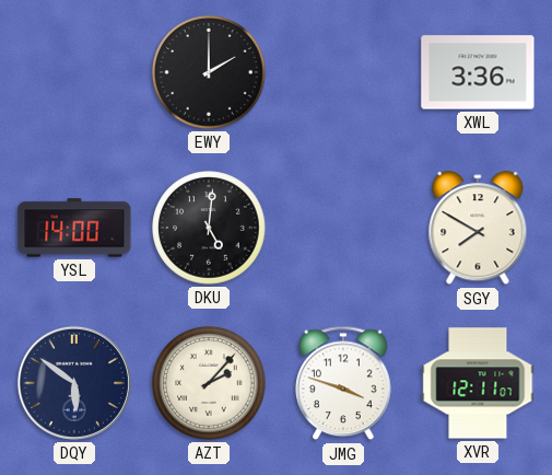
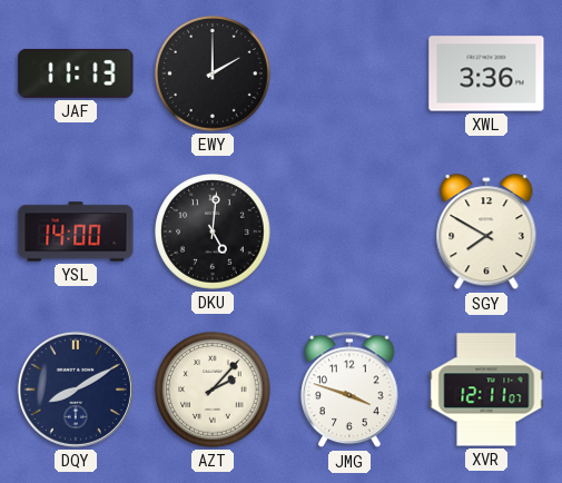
JAF: none -> 11:13
DQY: 5:51 -> 8:10
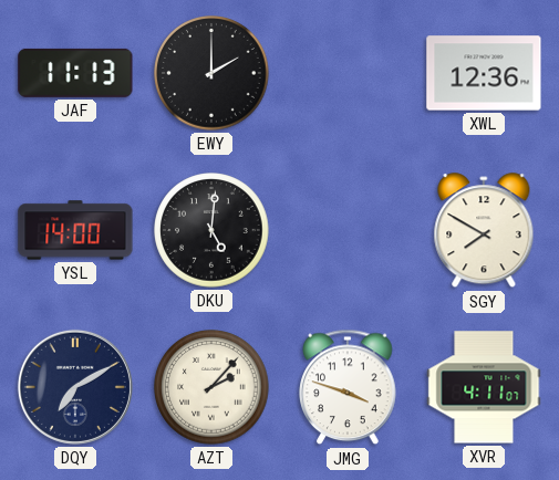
XWL: 3:36 -> 12:36
DQY: 8:10 -> 7:10
XVR: 12:11 -> 4:11
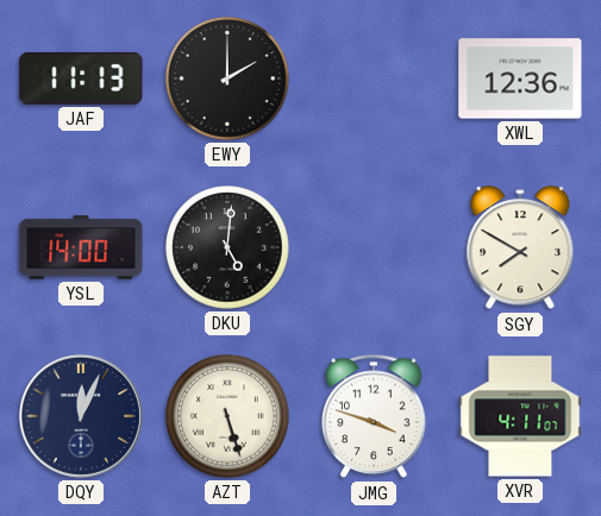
DQY: 7:10 -> 12:04
AZT: 2:07 -> 5:27
